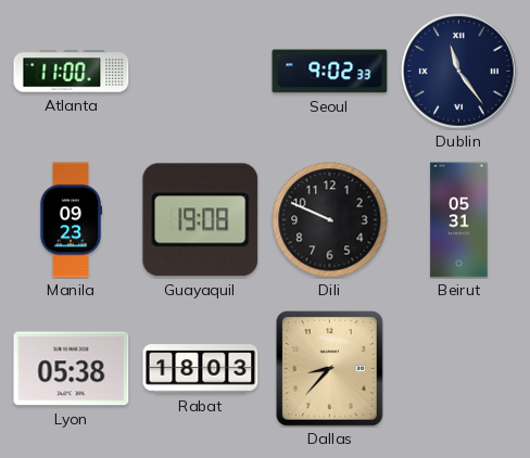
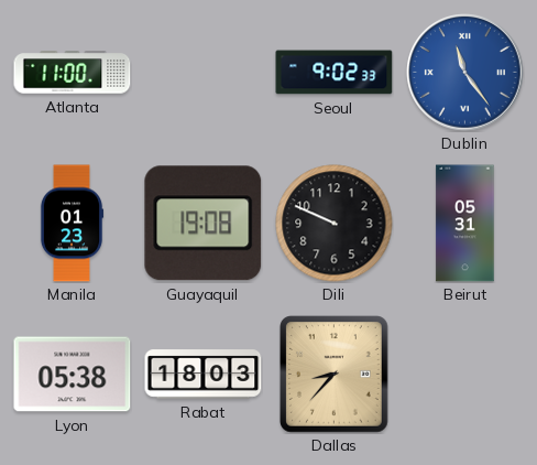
Dublin dial: navy -> blue
Manila: 09:23 -> 01:23
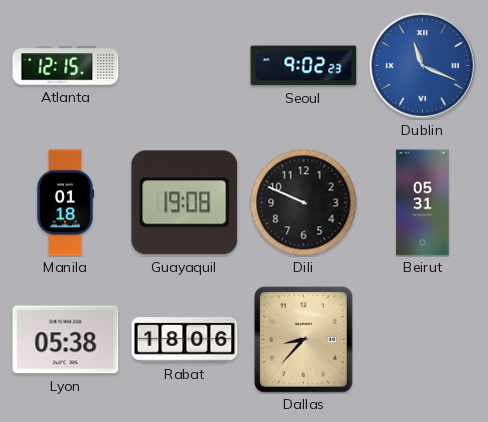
Atlanta: 11:00 -> 12:15
Seoul: 9:02:33 -> 9:02:23
Dublin: 11:24 -> 11:19
Manila: 01:23 -> 01:18
Rabat: 18:03 -> 18:06
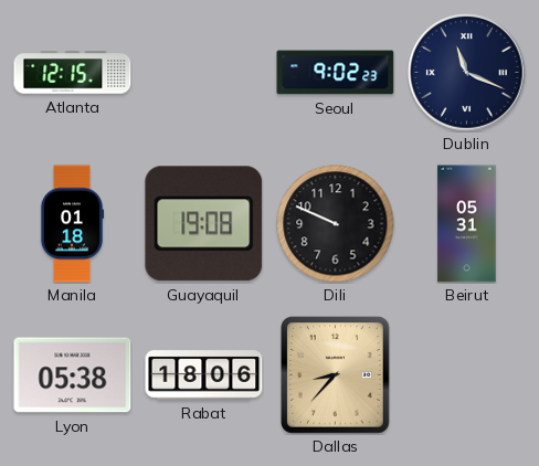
Dublin dial: blue -> navy
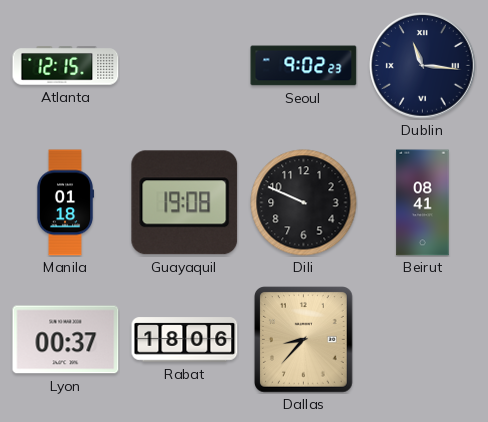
Dublin: 11:19 -> 11:16
Beirut: 05:31 -> 08:41
Lyon: 05:38 -> 00:37
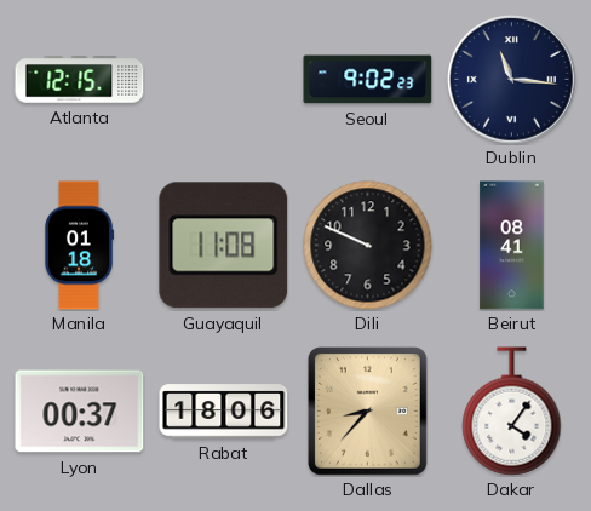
Guayaquil: 19:08 -> 11:08
Dakar: none -> 4:06
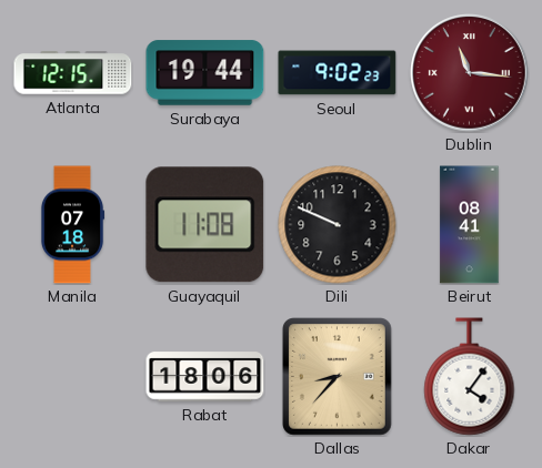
Surabaya: none -> 19:44
Dublin dial: navy -> burgundy
Manila: 01:18 -> 07:18
Lyon: 00:37 -> none
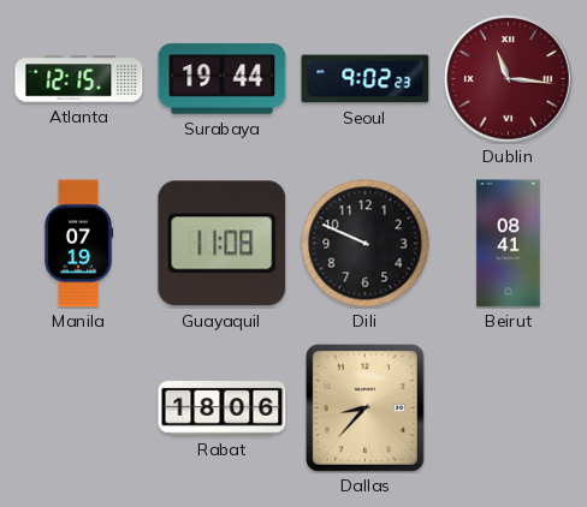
Manila: 07:18 -> 07:19
Dakar: 4:06 -> none
